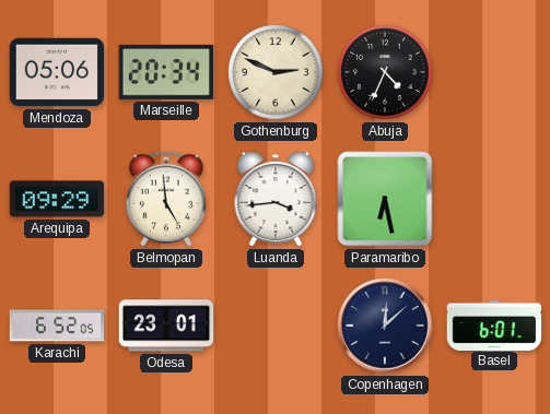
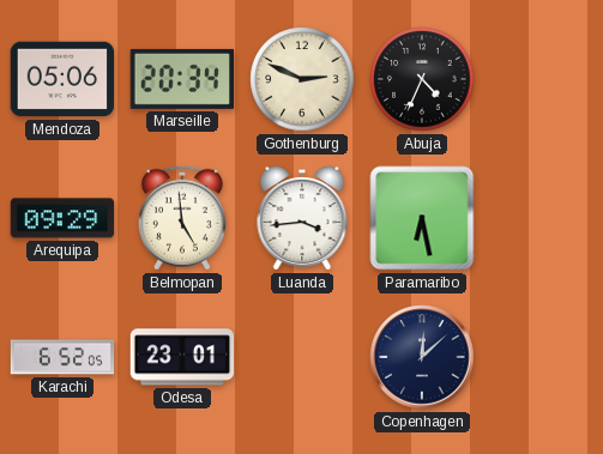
Basel: 6:01 -> none
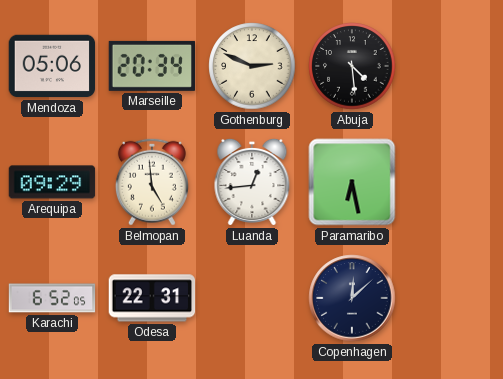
Abuja: 4:34 -> 4:29
Luanda: 3:44 -> 12:44
Odesa: 23:01 -> 22:31
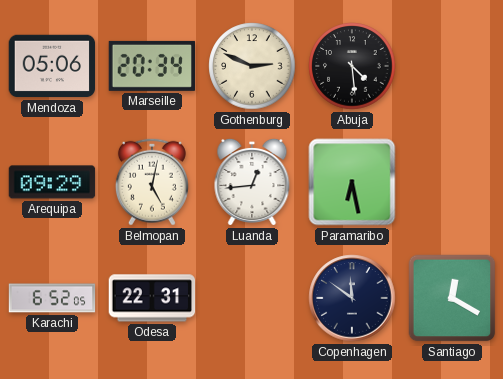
Belmopan: 4:59 -> 5:02
Copenhagen: 12:08 -> 11:51
Santiago: none -> 12:20
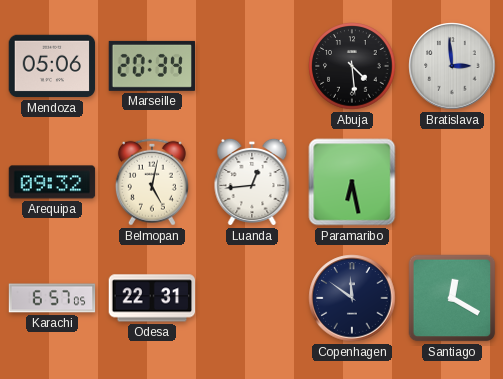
Gothenburg: 2:49 -> none
Bratislava: none -> 2:59
Arequipa: 09:29 -> 09:32
Karachi: 6:52 -> 6:57
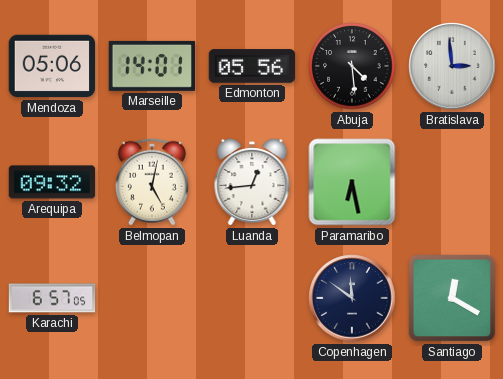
Marseille: 20:34 -> 14:01
Edmonton: none -> 05:56
Odesa: 22:31 -> none
